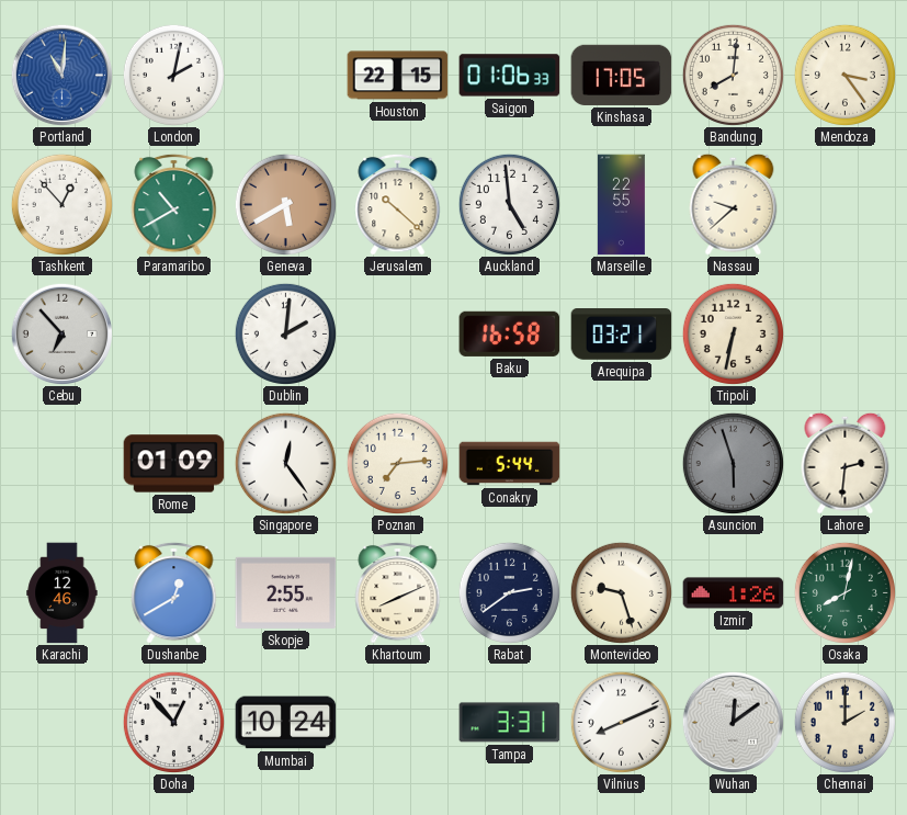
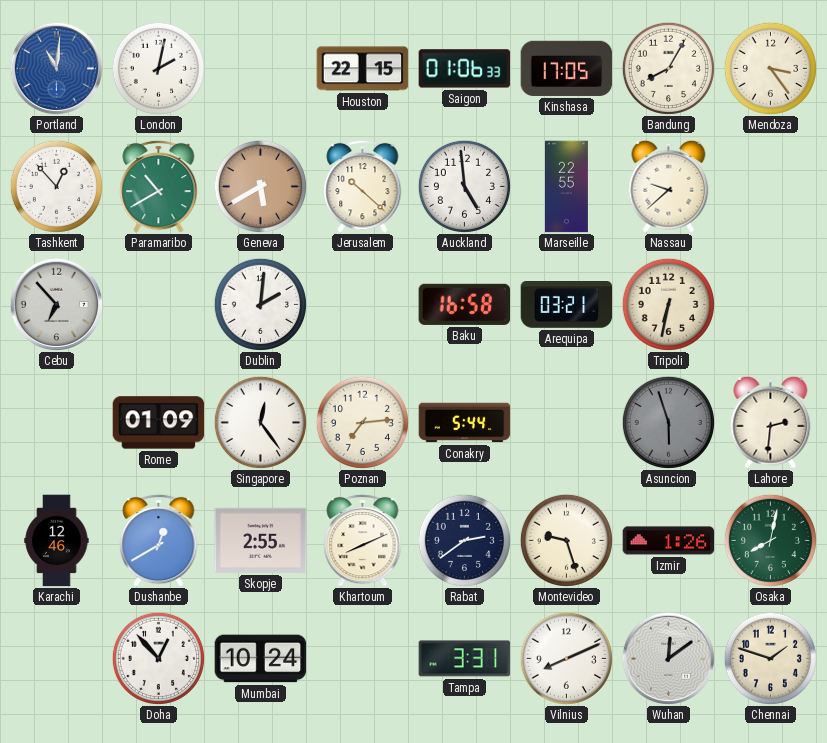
Bandung: 8:01 -> 8:05
Chennai: 2:00 -> 1:48
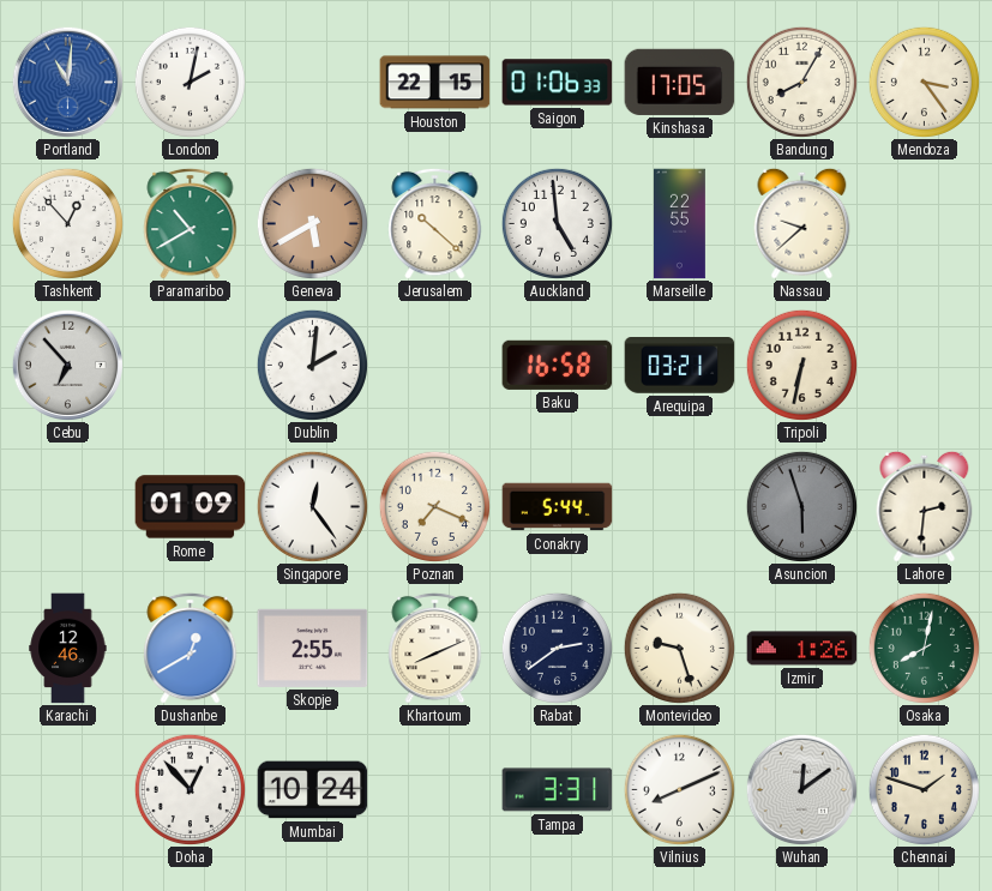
Poznan: 7:14 -> 7:19
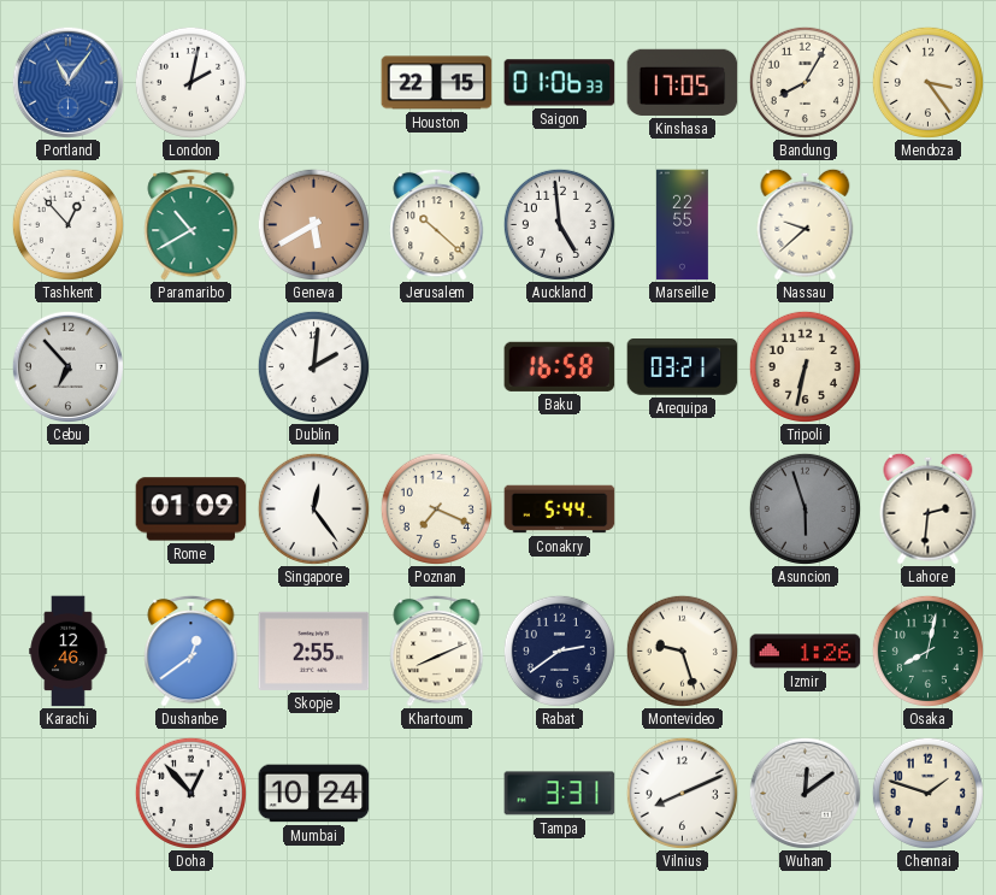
Portland: 11:01 -> 11:06
Dushanbe: 12:40 -> 12:39
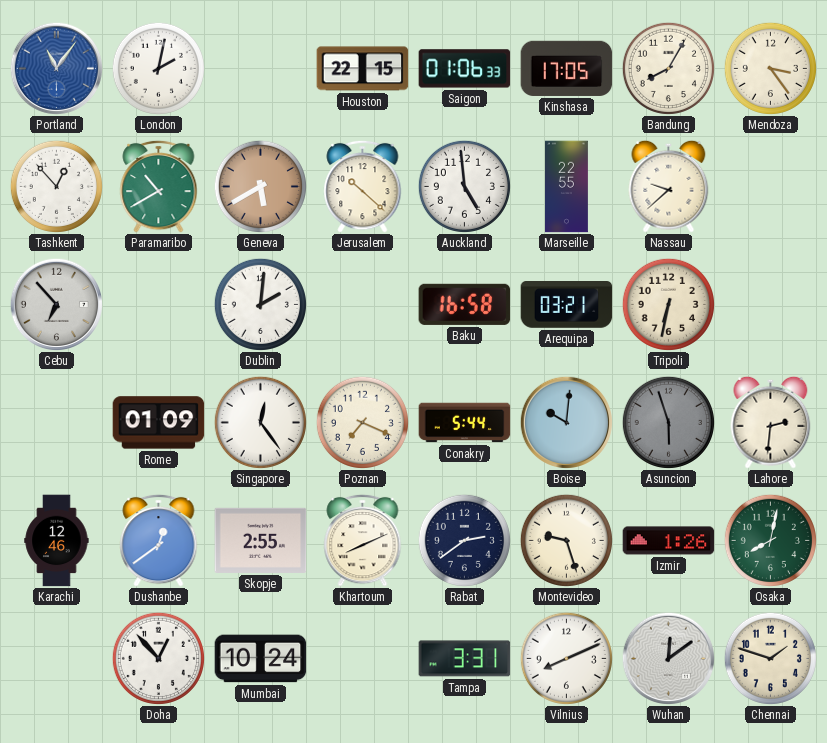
Boise: none -> 10:01
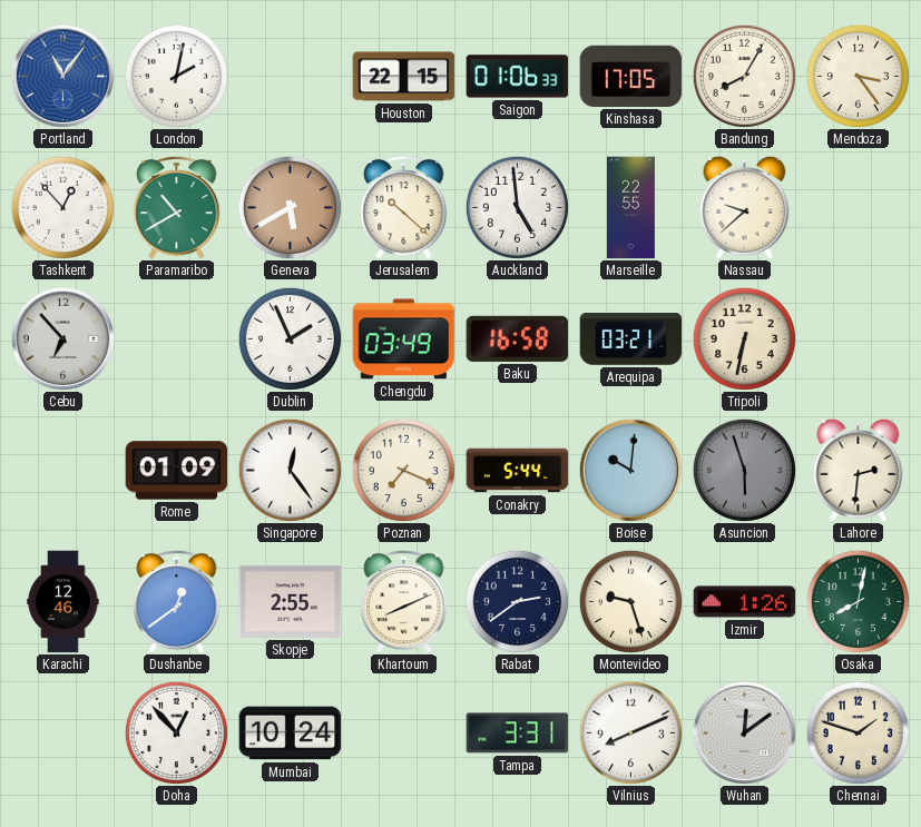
Dublin: 2:01 -> 1:56
Chengdu: none -> 03:49
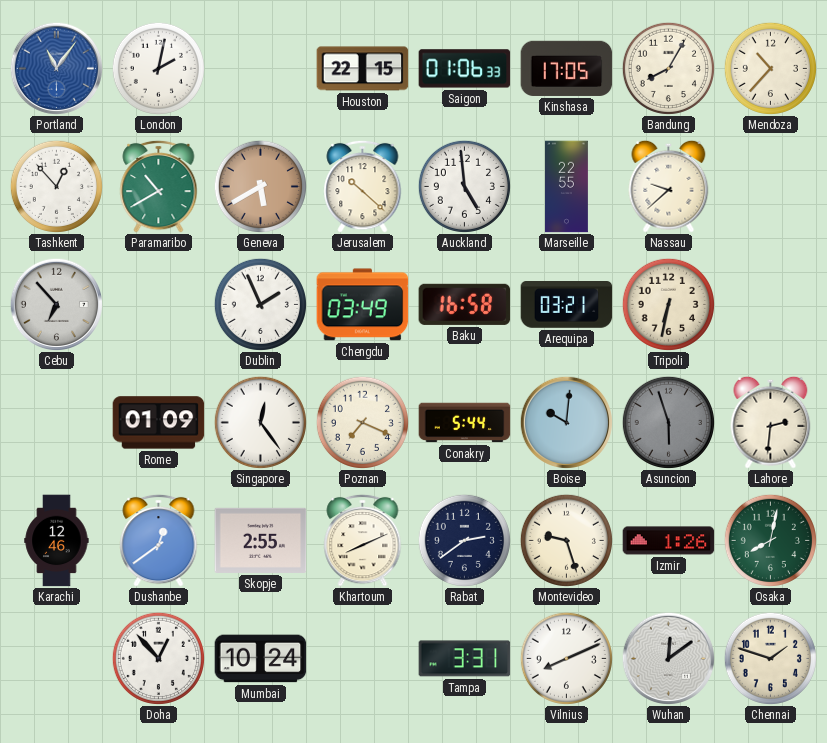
Mendoza: 3:24 -> 10:37
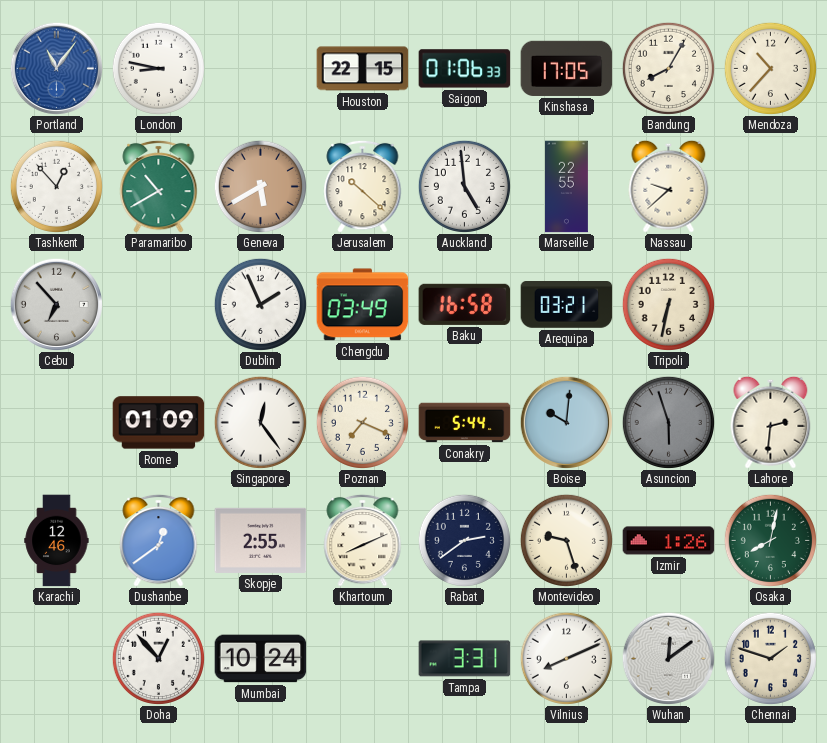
London: 2:02 -> 8:47
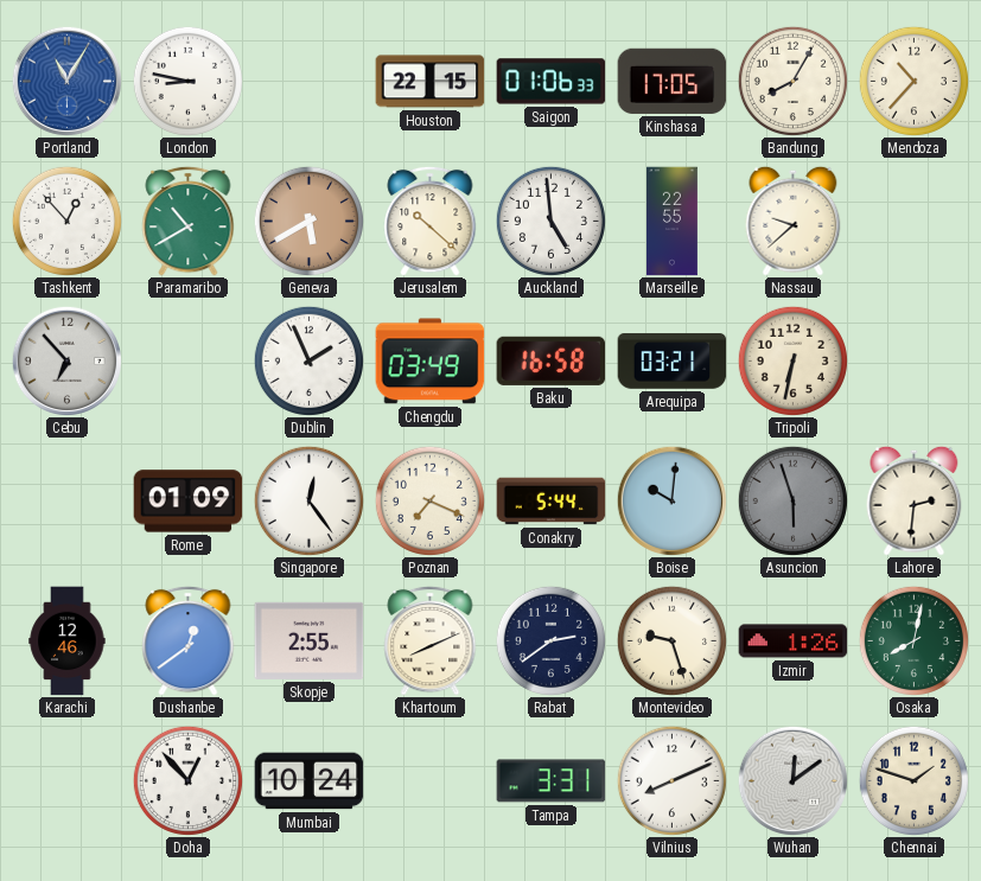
Portland: 11:06 -> 11:05
